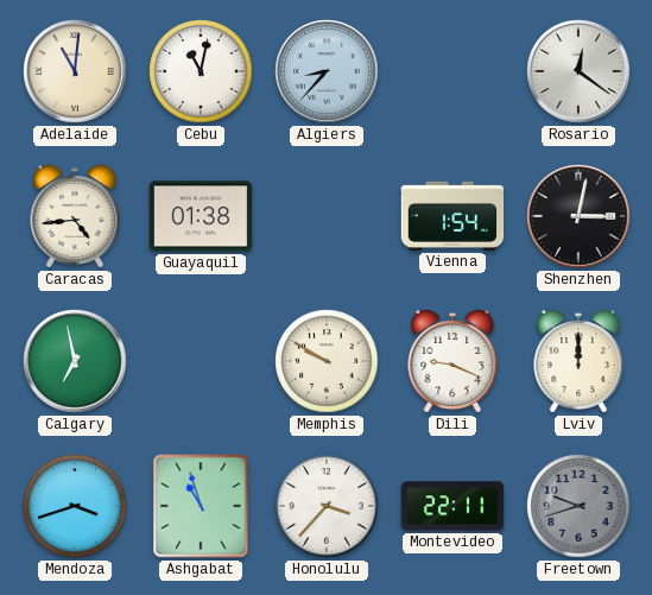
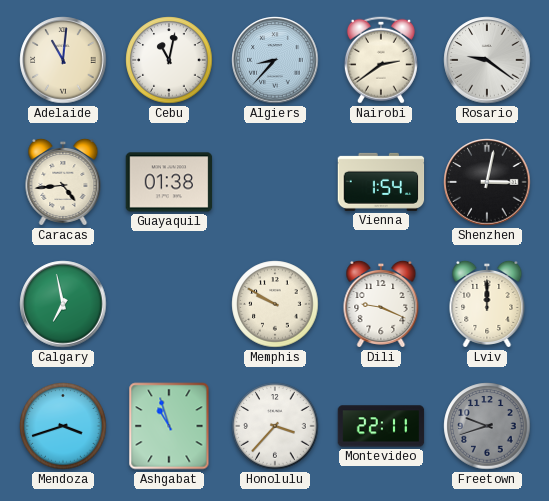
Nairobi: none -> 2:39
Rosario: 12:21 -> 9:21
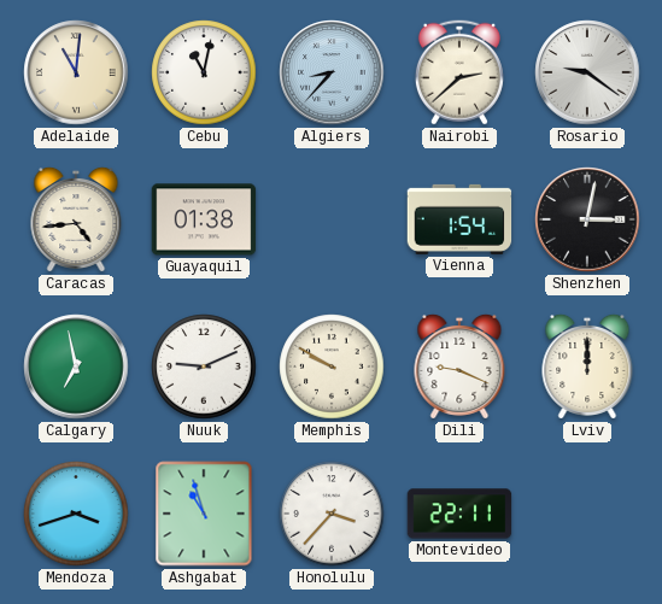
Nairobi: 2:39 -> 2:38
Nuuk: none -> 9:11
Freetown: 9:42 -> none
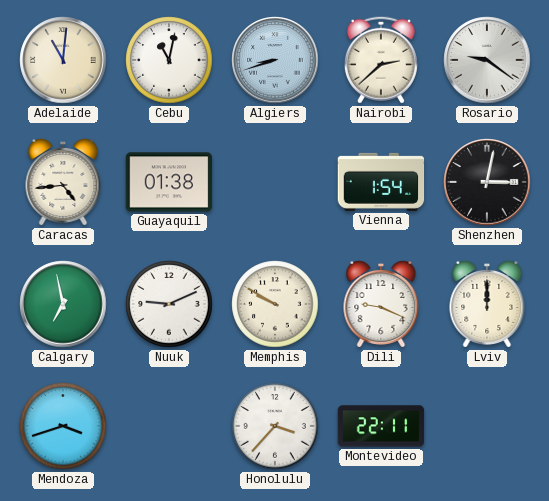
Algiers: 8:37 -> 8:42
Ashgabat: 10:57 -> none
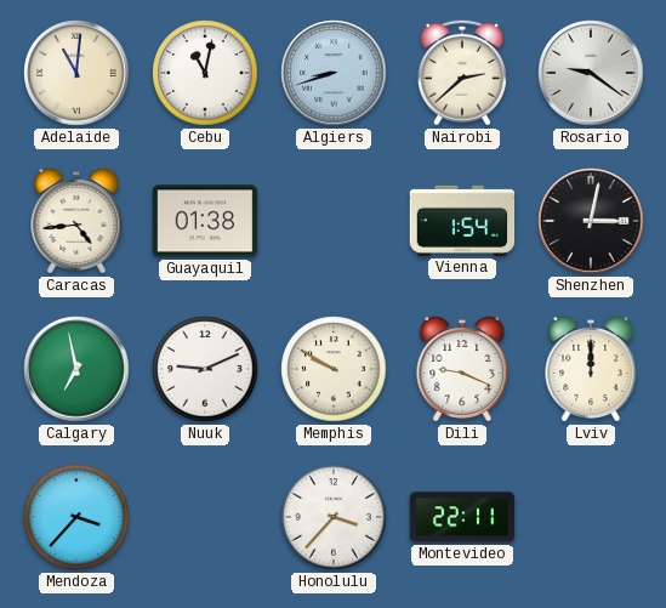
Mendoza: 3:42 -> 3:37
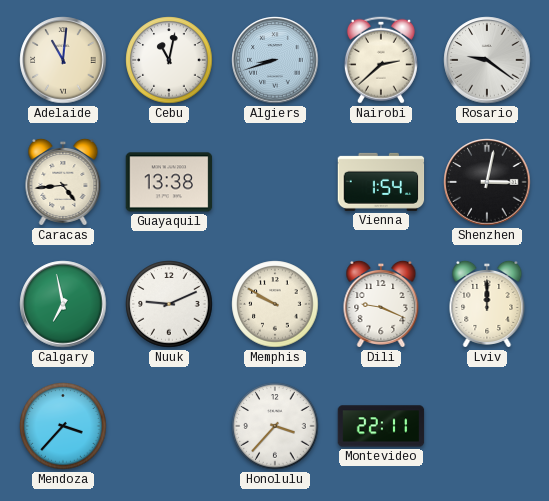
Guayaquil: 01:38 -> 13:38
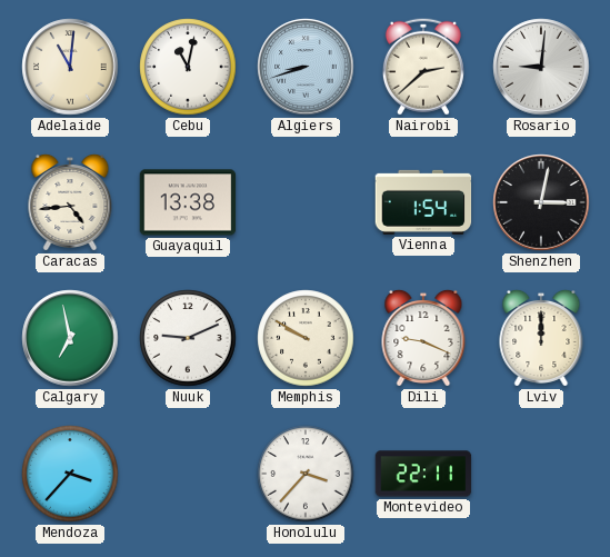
Rosario: 9:21 -> 9:01
